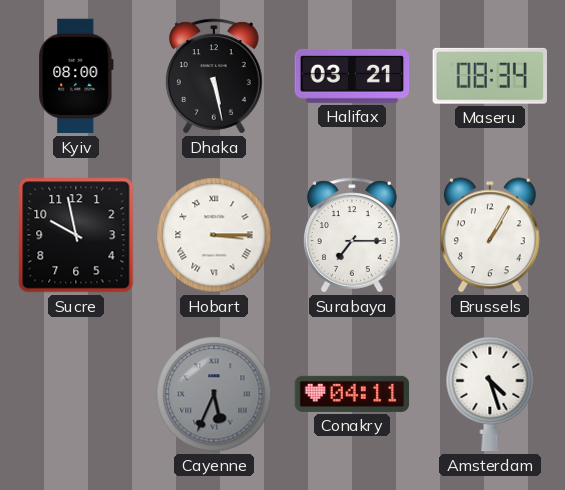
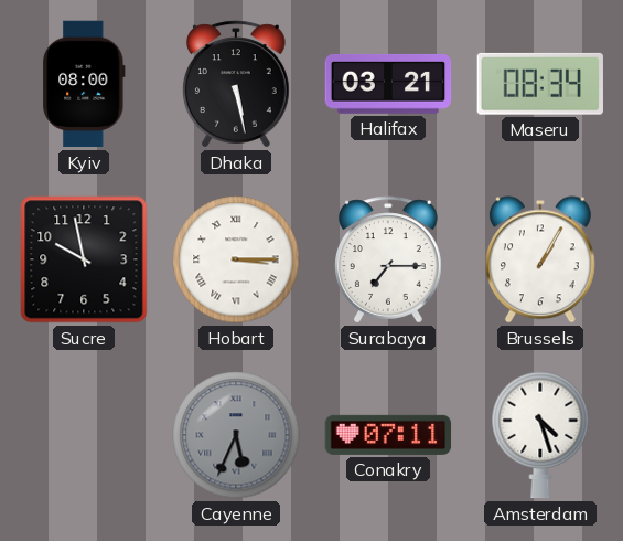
Conakry: 04:11 -> 07:11
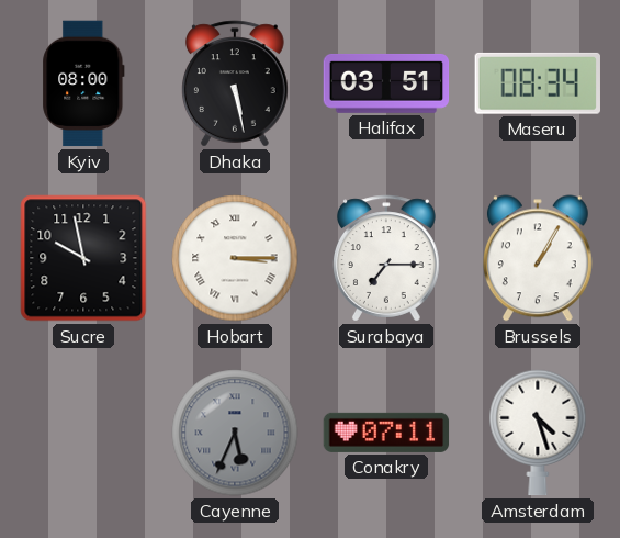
Halifax: 03:21 -> 03:51
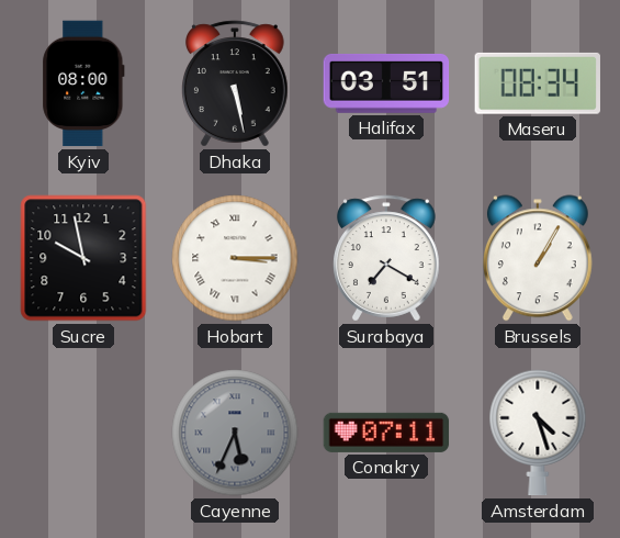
Surabaya: 7:15 -> 7:20
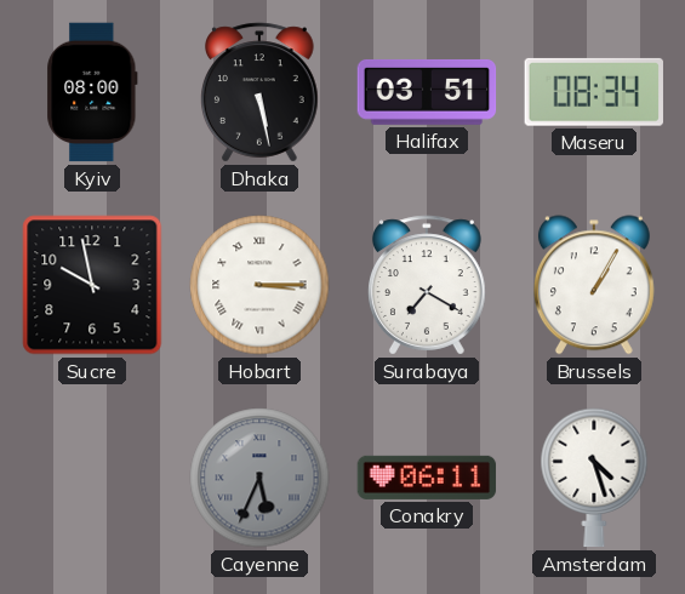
Conakry: 07:11 -> 06:11
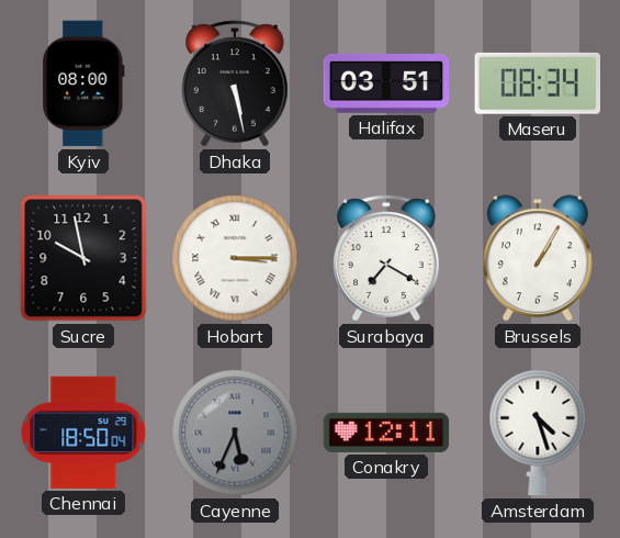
Chennai: none -> 18:50
Conakry: 06:11 -> 12:11
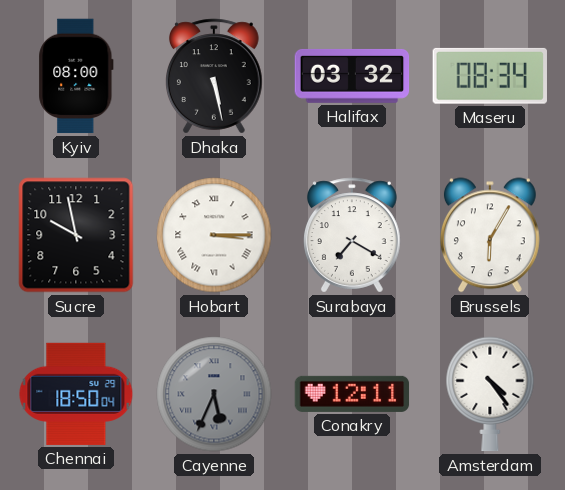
Halifax: 03:51 -> 03:32
Brussels: 1:05 -> 6:05
Amsterdam: 4:27 -> 4:24
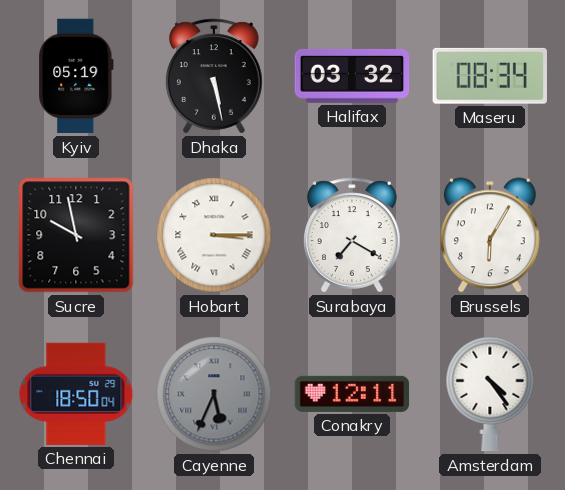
Kyiv: 08:00 -> 05:19
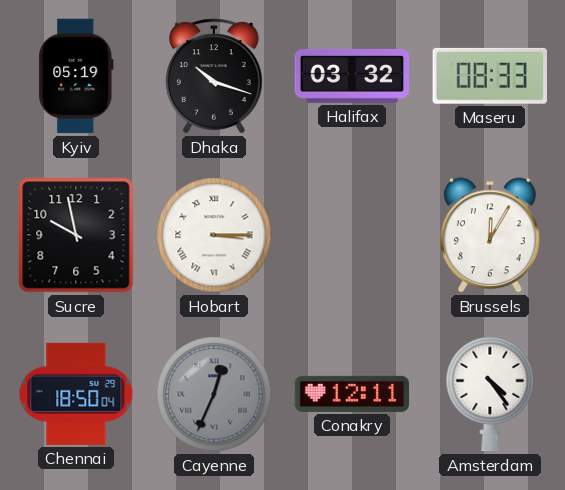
Dhaka: 5:28 -> 10:18
Maseru: 08:34 -> 08:33
Surabaya: 7:20 -> none
Brussels: 6:05 -> 12:05
Cayenne: 5:34 -> 12:34
